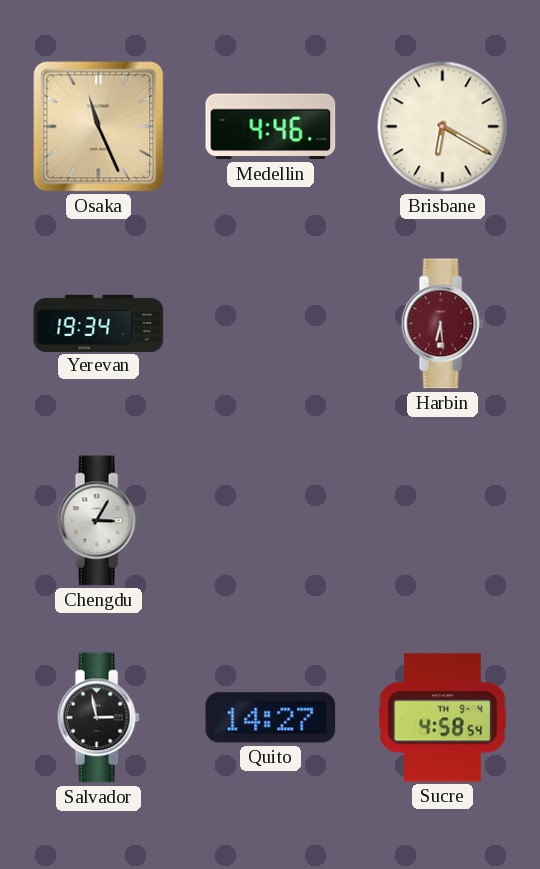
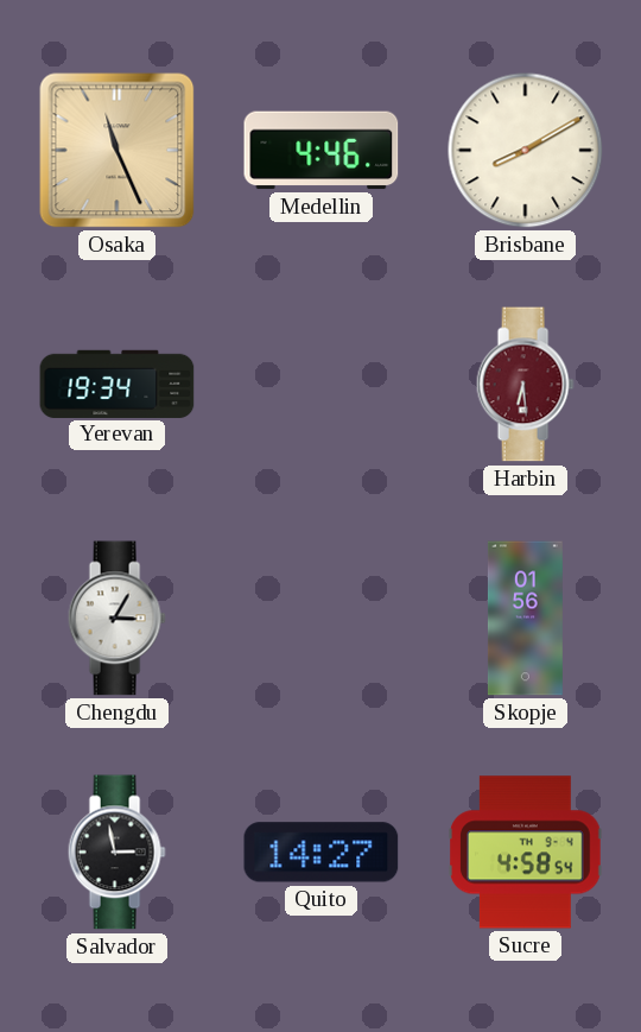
Brisbane: 6:20 -> 8:10
Skopje: none -> 01:56
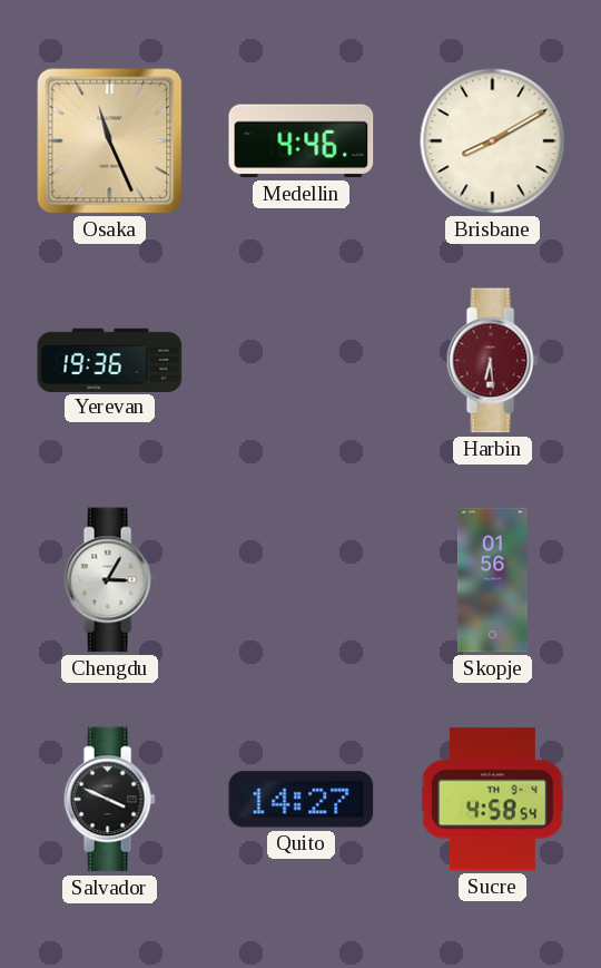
Yerevan: 19:34 -> 19:36
Salvador: 2:58 -> 3:49
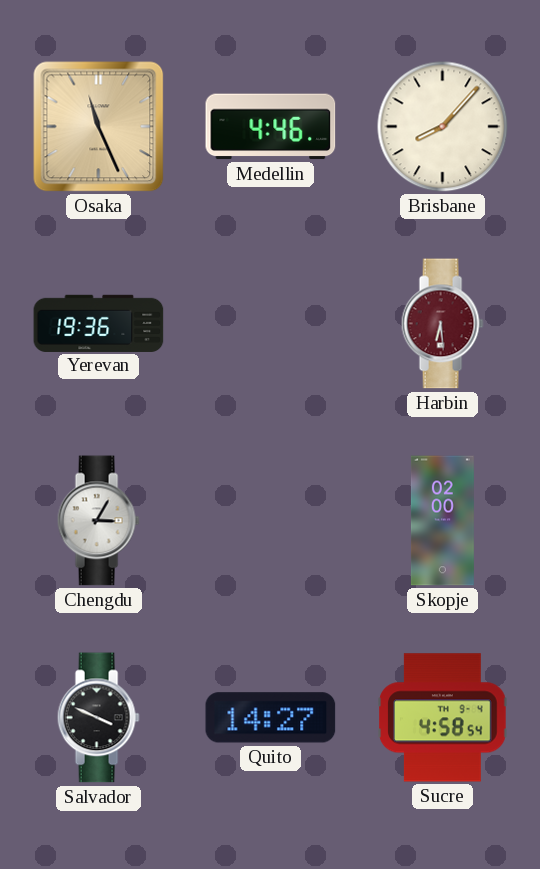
Brisbane: 8:10 -> 8:07
Skopje: 01:56 -> 02:00
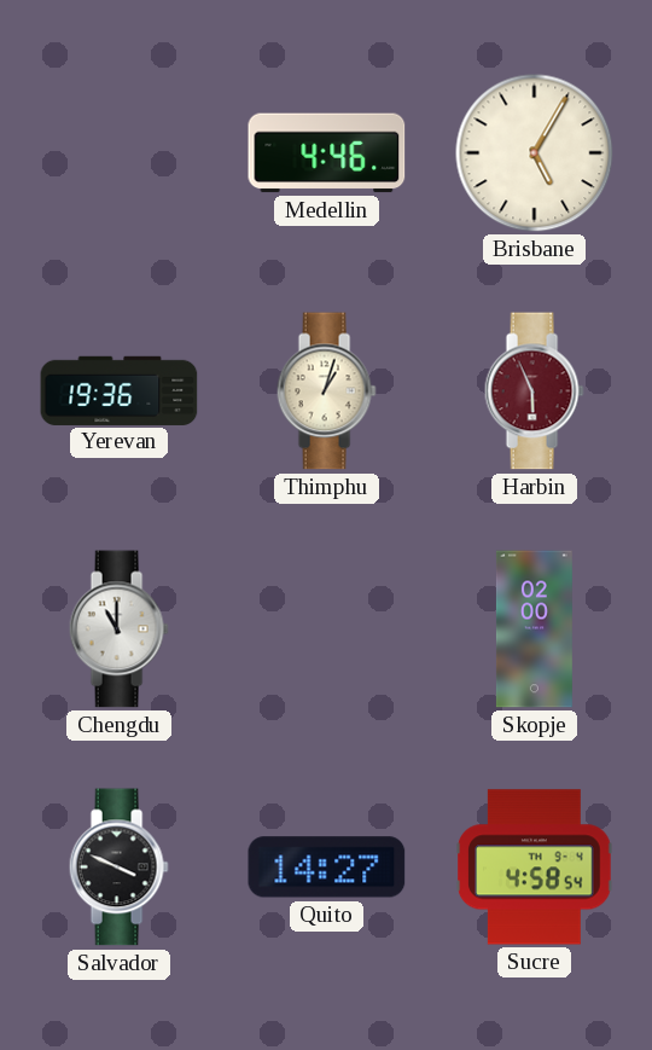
Osaka: 11:26 -> none
Brisbane: 8:07 -> 5:05
Thimphu: none -> 1:03
Harbin: 6:29 -> 5:56
Chengdu: 3:05 -> 11:00
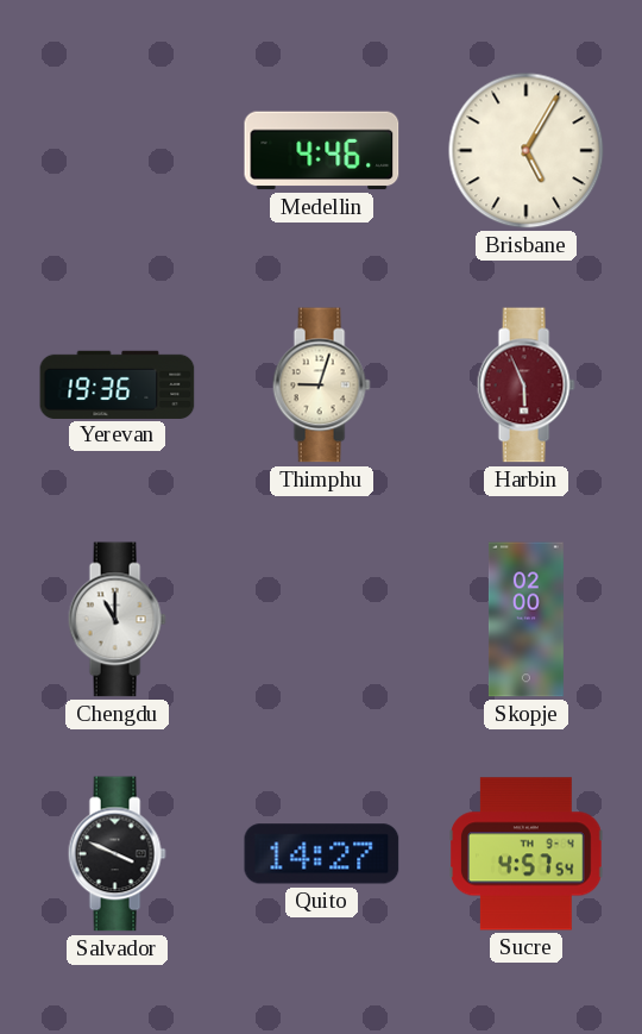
Thimphu: 1:03 -> 9:03
Sucre: 4:58 -> 4:57
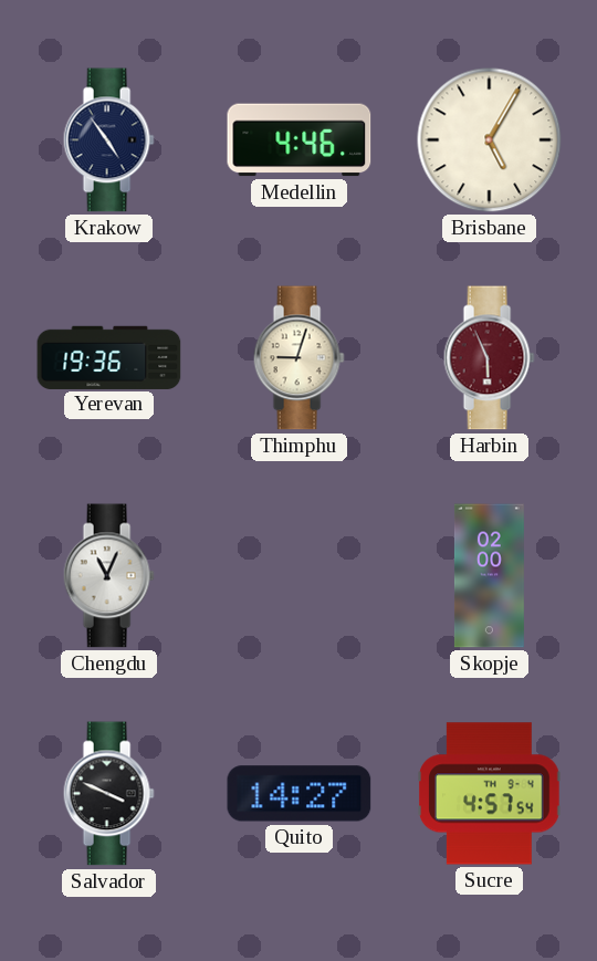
Krakow: none -> 4:54
Chengdu: 11:00 -> 11:04
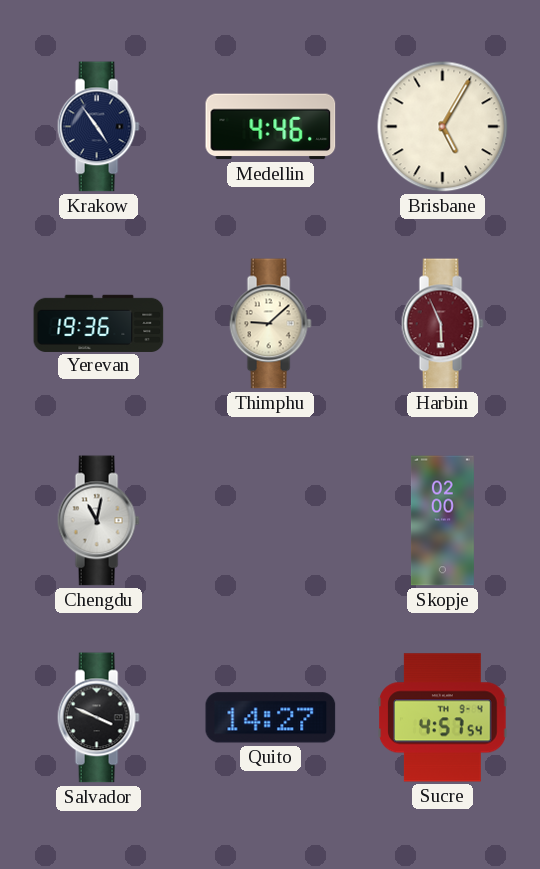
Thimphu: 9:03 -> 9:08
Chengdu: 11:04 -> 11:02
